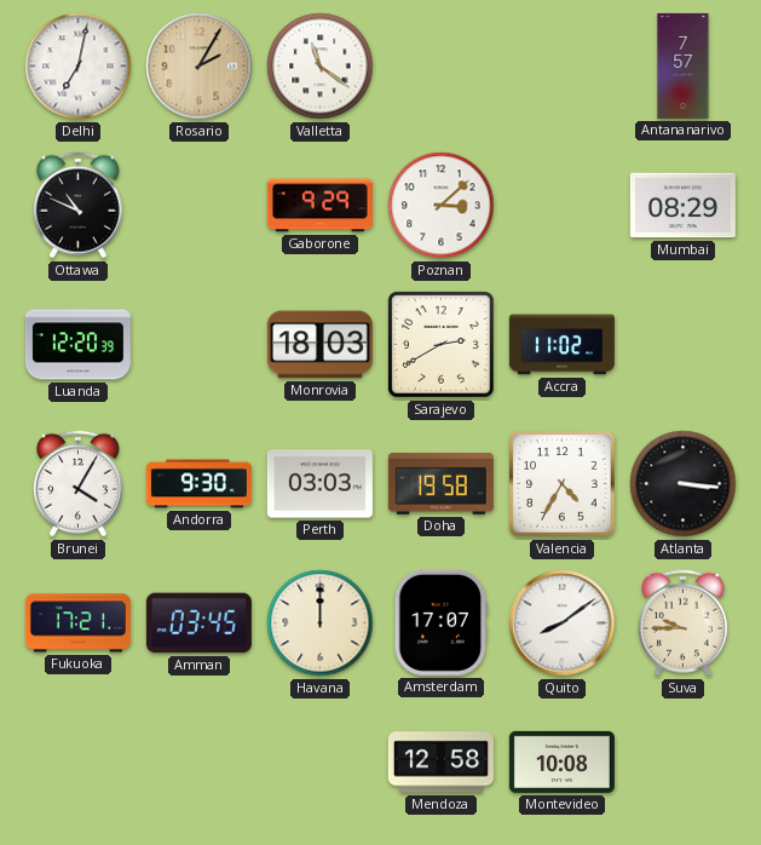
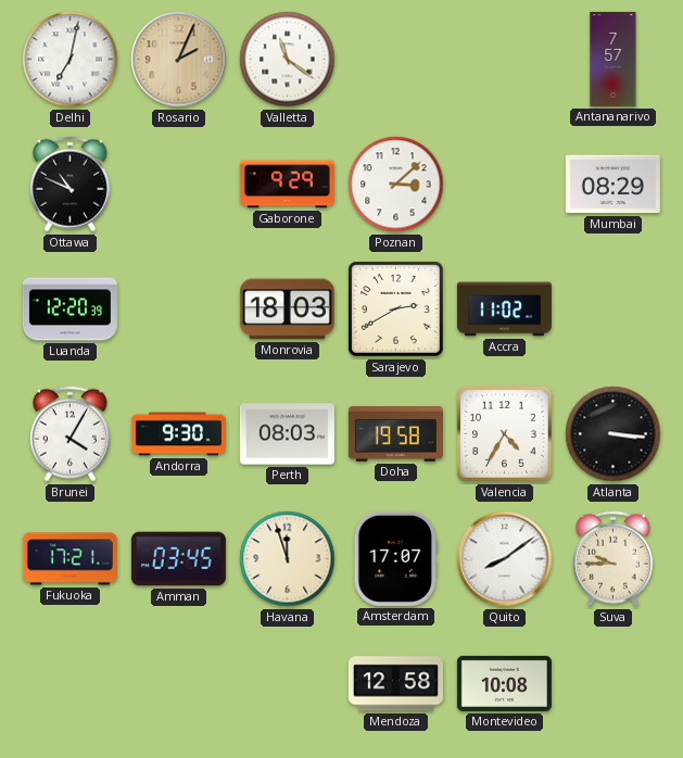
Rosario: 2:05 -> 2:04
Perth: 03:03 -> 08:03
Havana: 12:00 -> 11:57
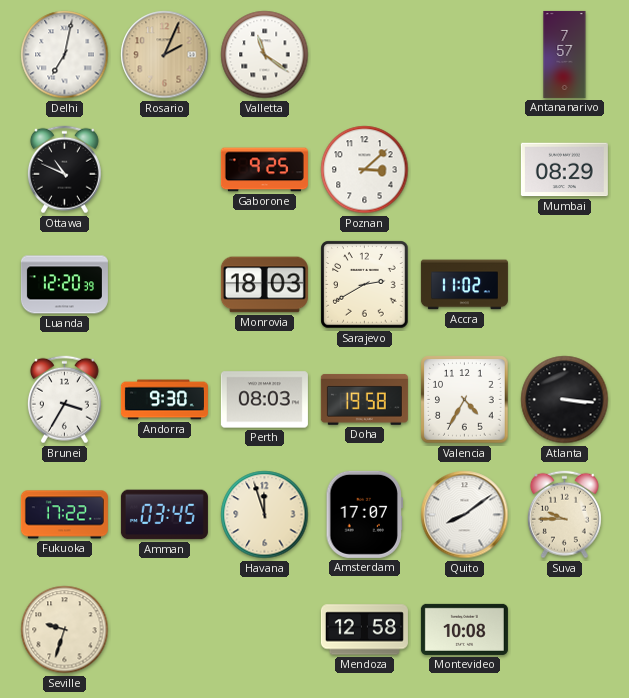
Gaborone: 9:29 -> 9:25
Brunei: 4:05 -> 3:35
Fukuoka: 17:21 -> 17:22
Seville: none -> 9:33
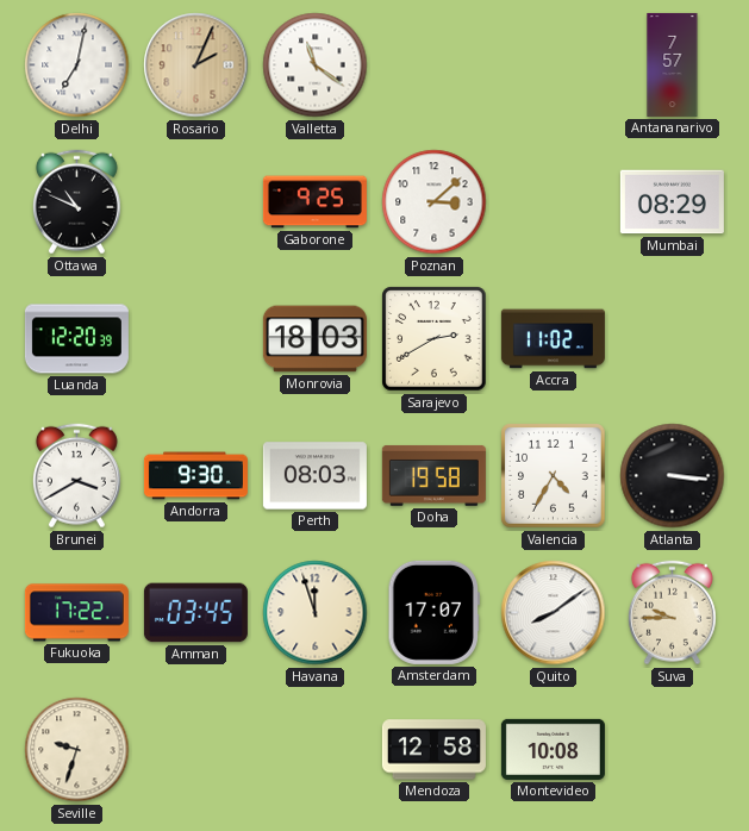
Brunei: 3:35 -> 3:40
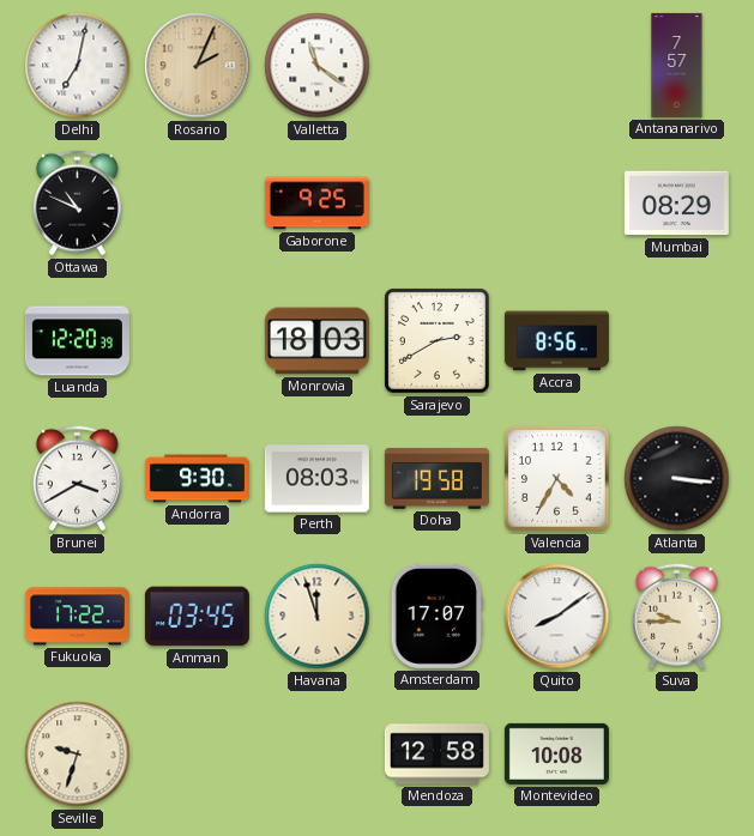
Poznan: 3:08 -> none
Accra: 11:02 -> 8:56
